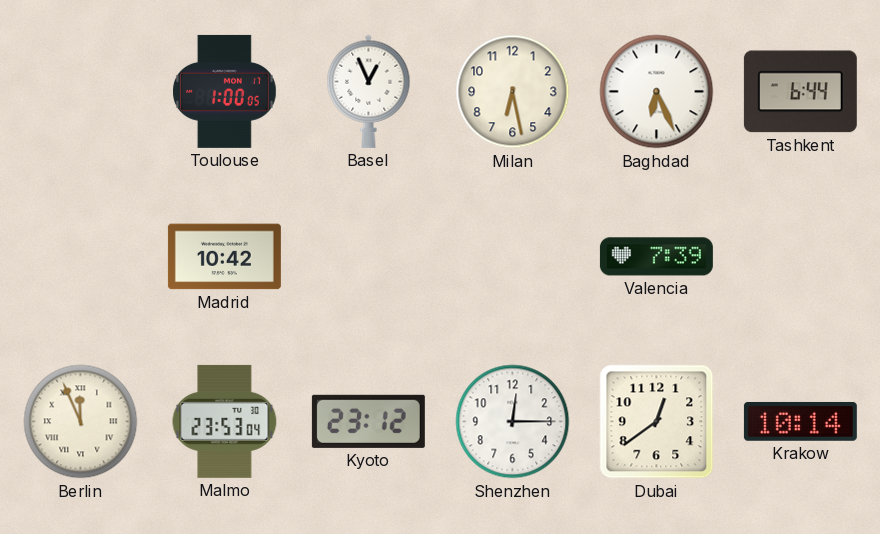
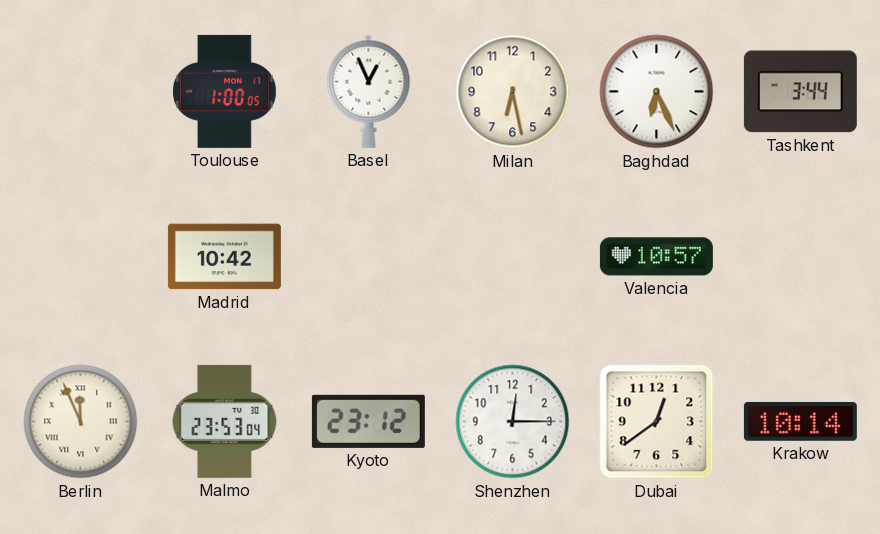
Tashkent: 6:44 -> 3:44
Valencia: 7:39 -> 10:57
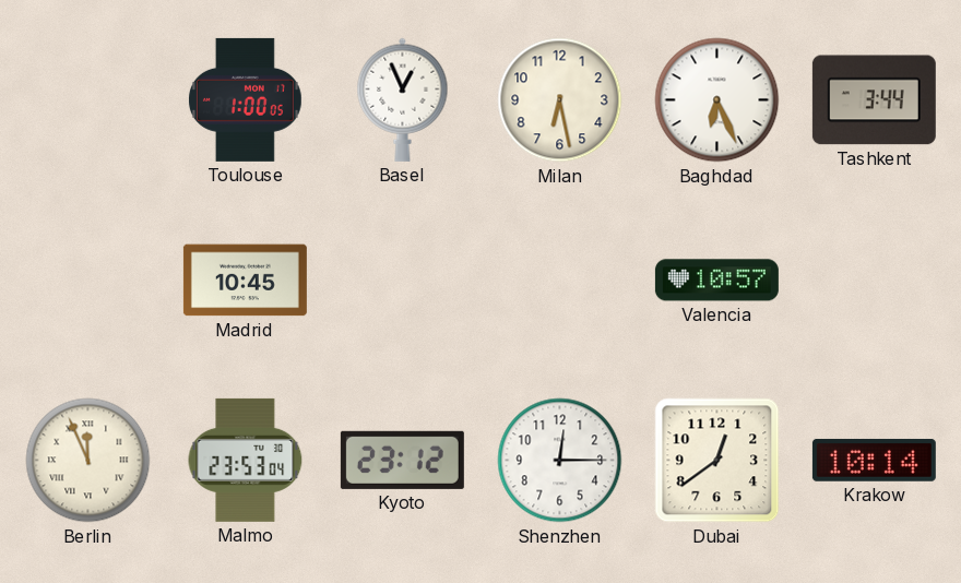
Madrid: 10:42 -> 10:45
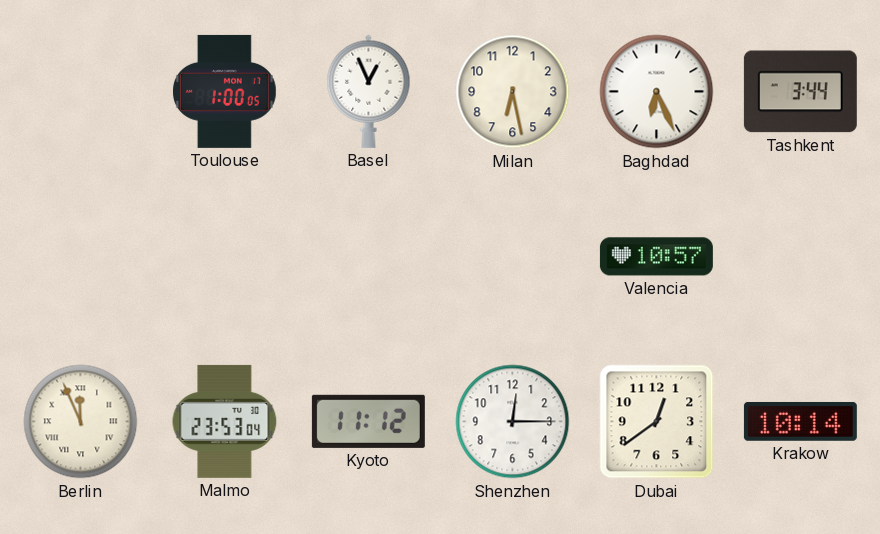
Madrid: 10:45 -> none
Kyoto: 23:12 -> 11:12
